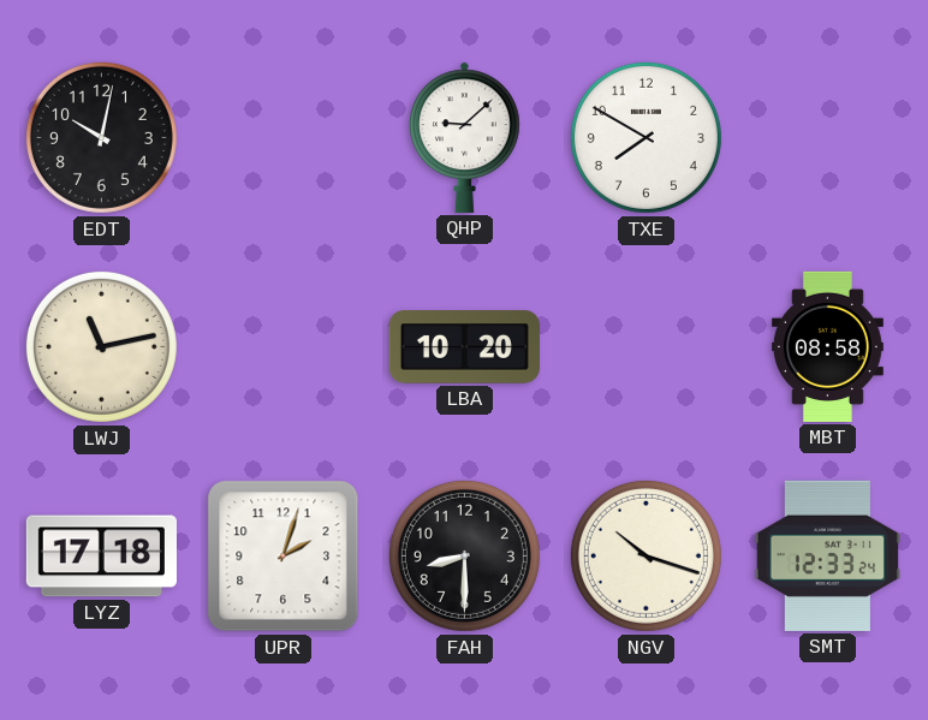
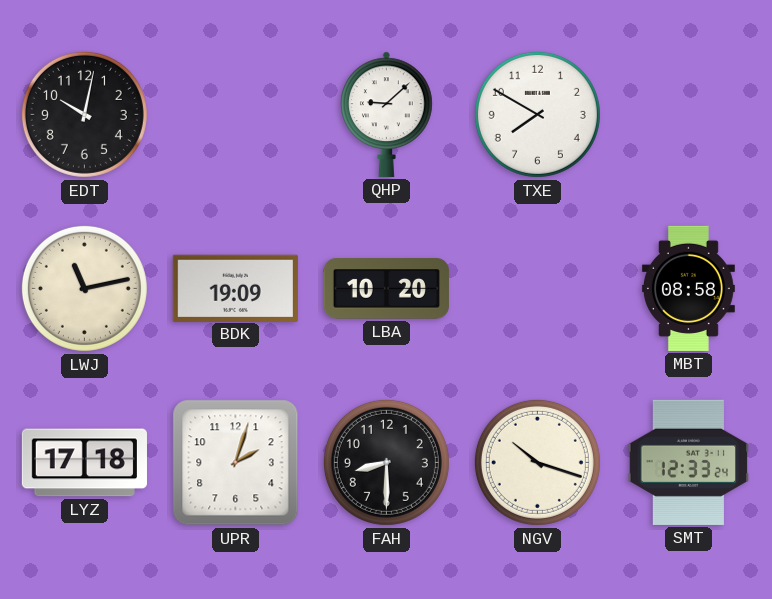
BDK: none -> 19:09
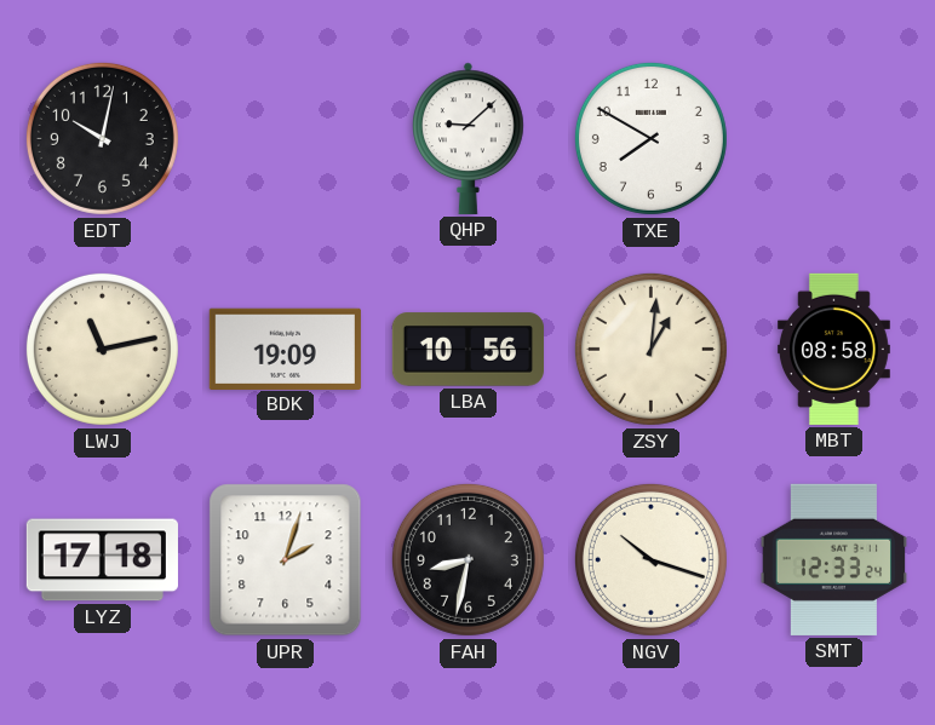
LBA: 10:20 -> 10:56
ZSY: none -> 1:01
FAH: 8:30 -> 8:32
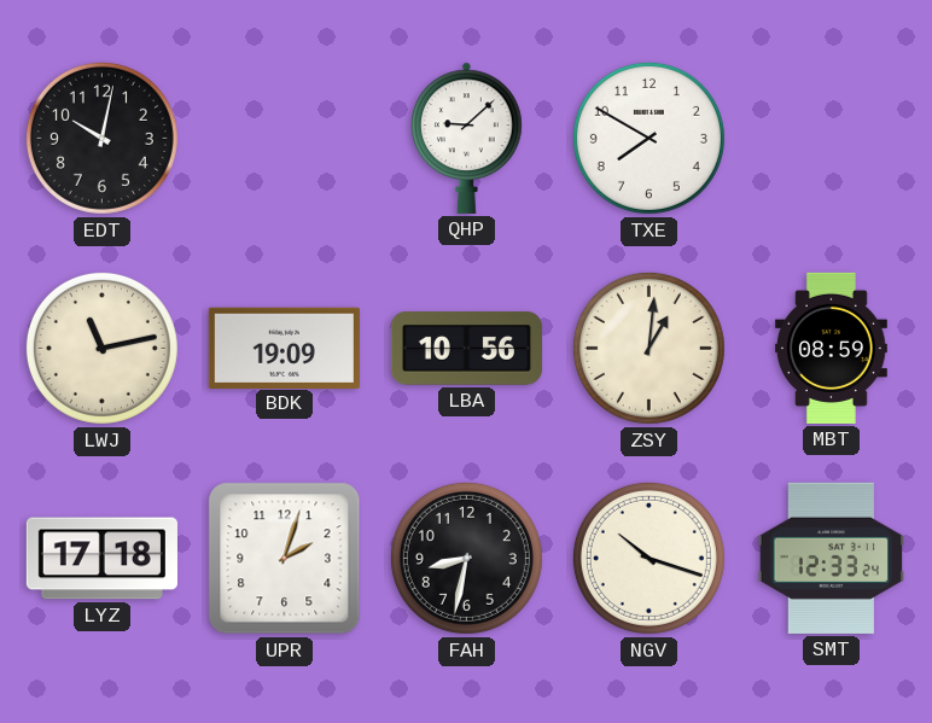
MBT: 08:58 -> 08:59
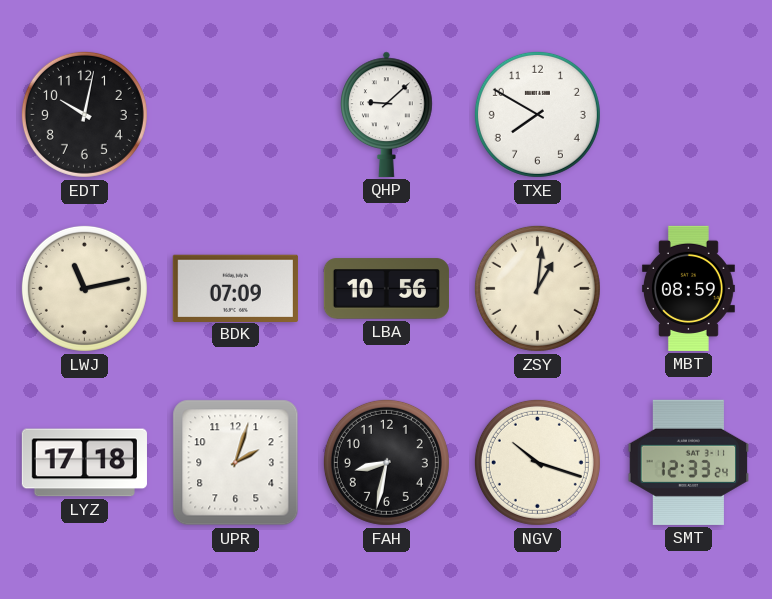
BDK: 19:09 -> 07:09
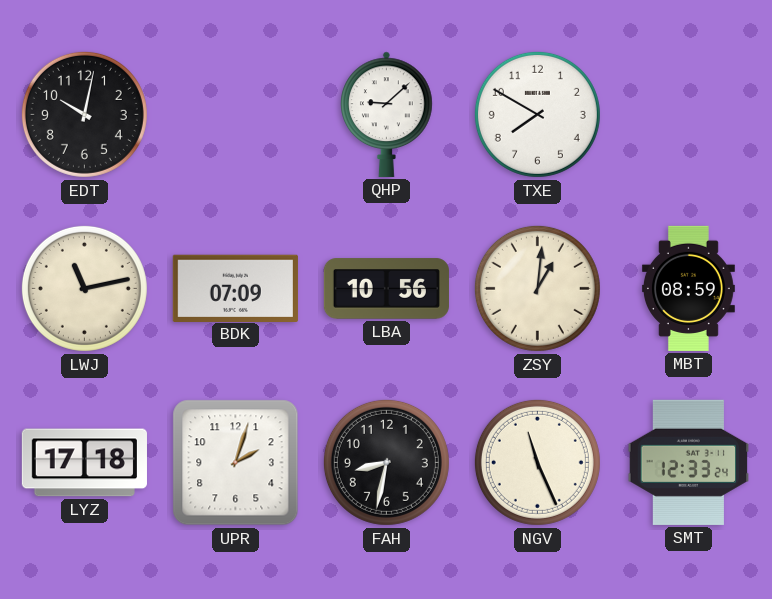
NGV: 10:18 -> 11:26
